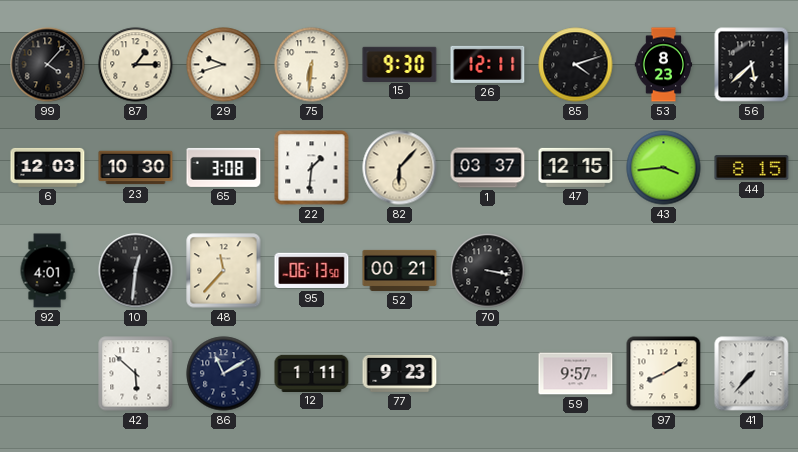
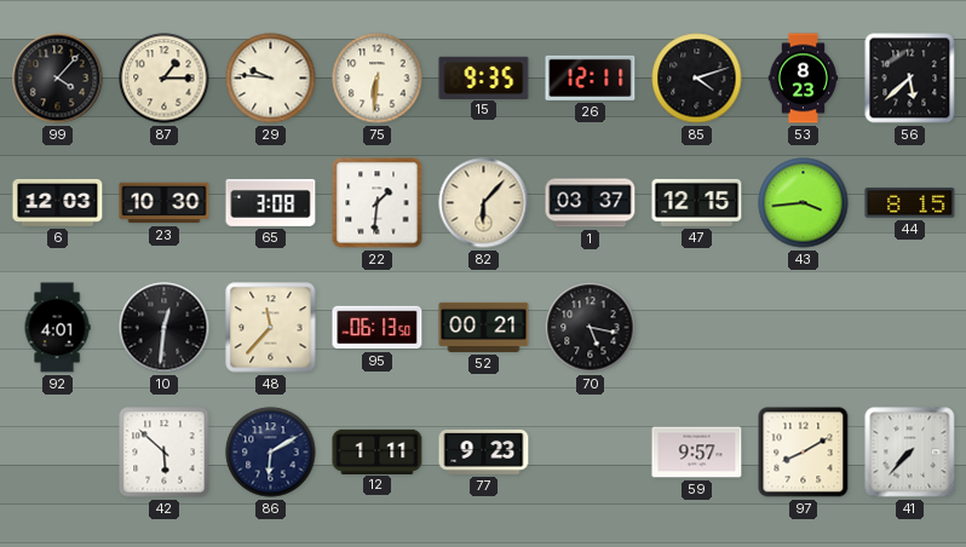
29: 9:42 -> 9:46
15: 9:30 -> 9:35
70: 3:17 -> 5:17
86: 11:10 -> 6:10
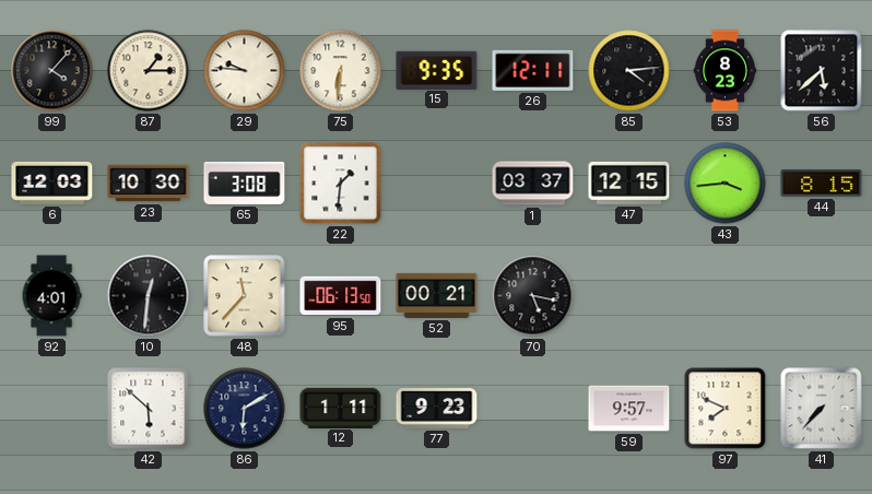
85: 4:12 -> 4:14
82: 6:07 -> none
97: 8:10 -> 7:49
